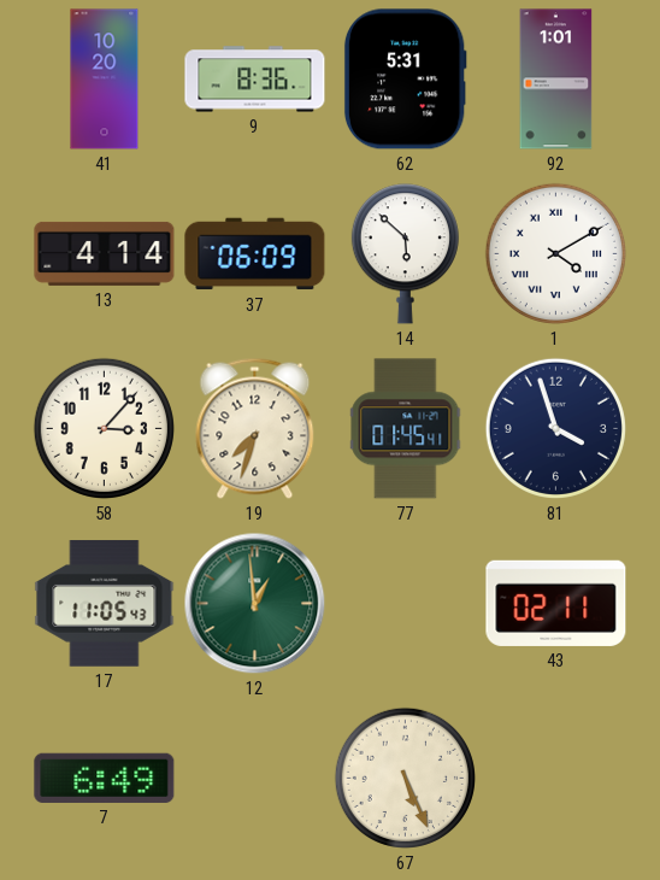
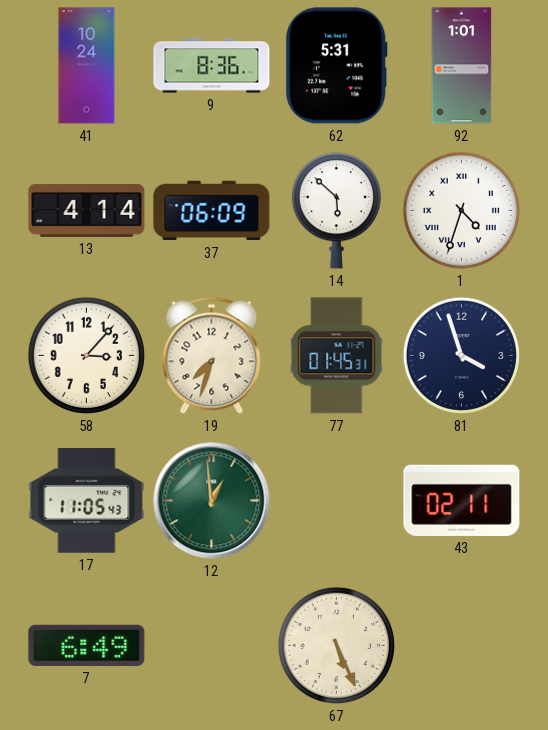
41: 10:20 -> 10:24
1: 4:10 -> 4:33
77: 01:45:41 -> 01:45:31
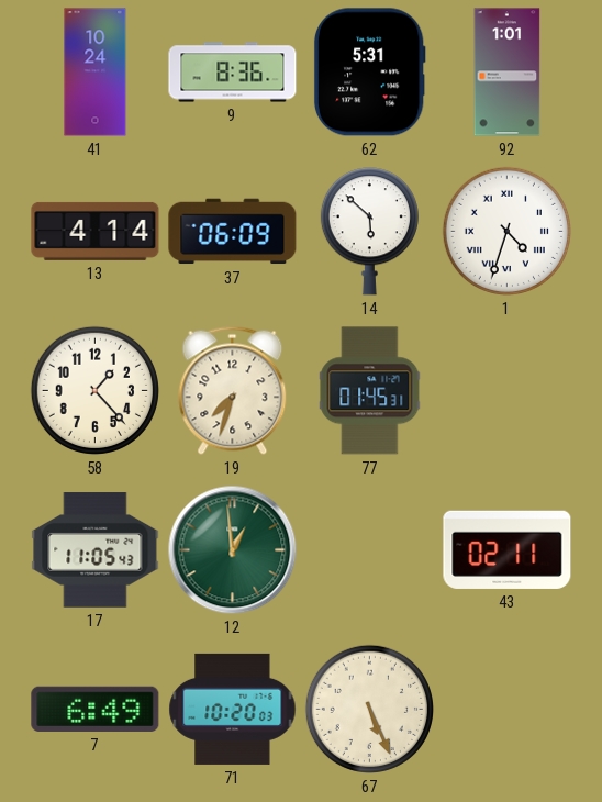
58: 3:07 -> 1:23
81: 3:57 -> none
71: none -> 10:20
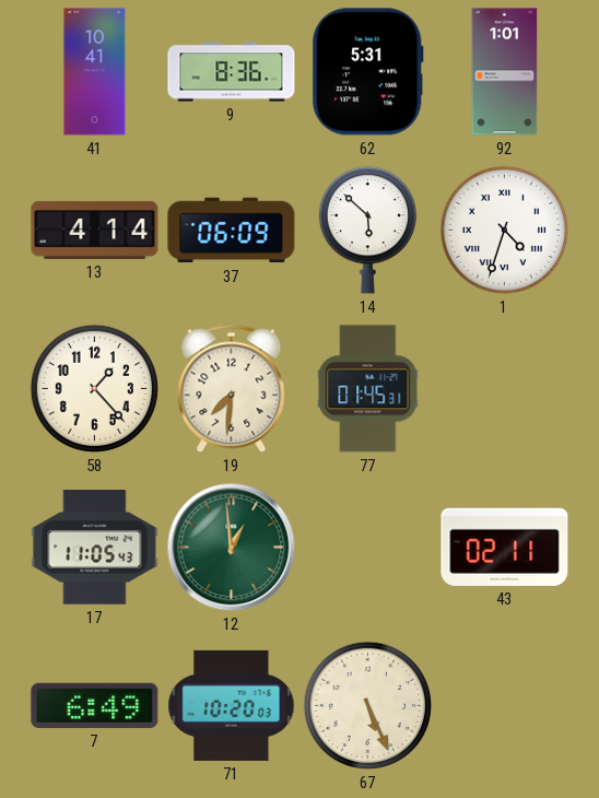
41: 10:24 -> 10:41
19: 7:33 -> 7:31
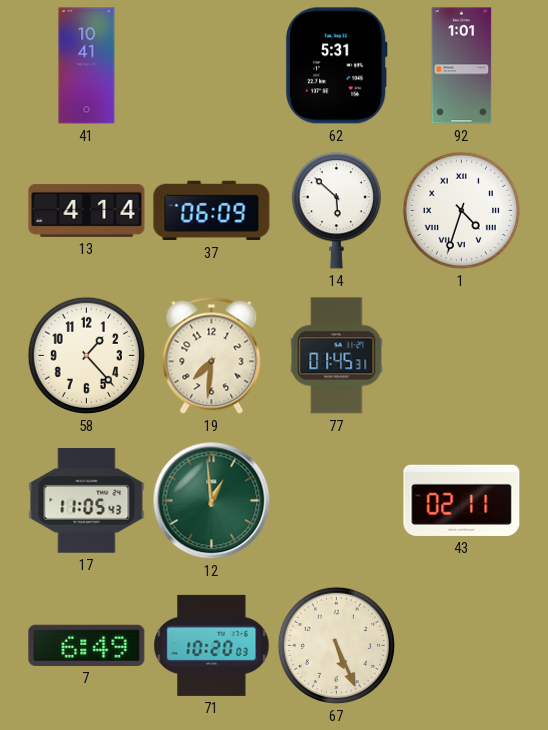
9: 8:36 -> none
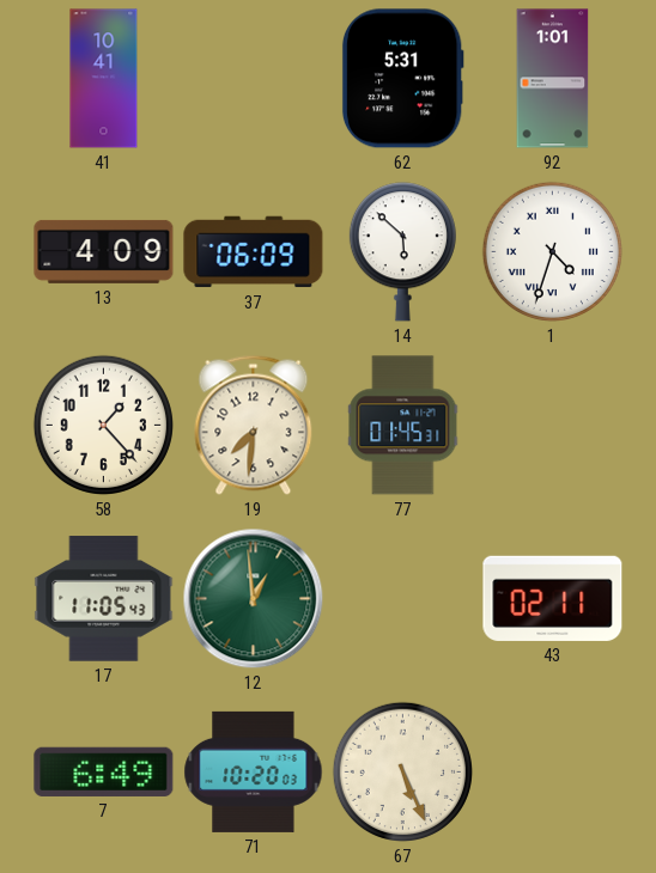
13: 4:14 -> 4:09
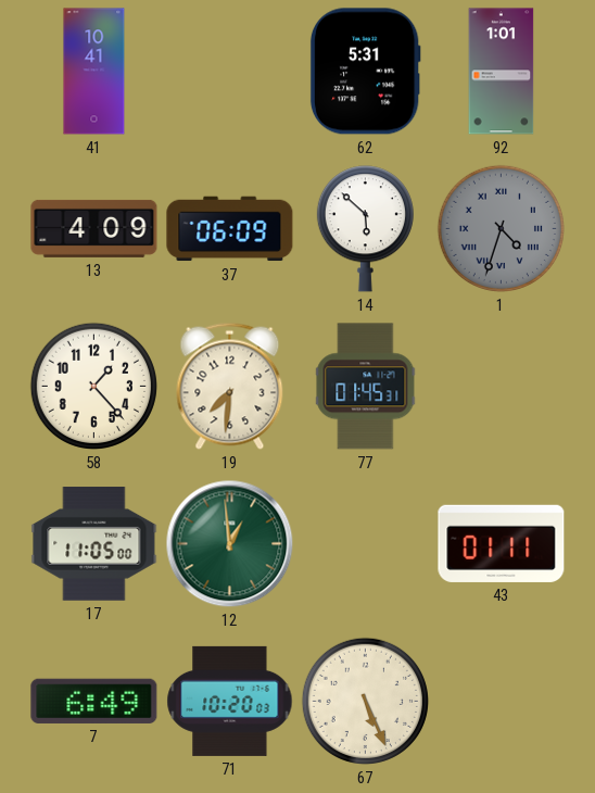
1 dial: white -> grey
17: 11:05:43 -> 11:05:00
43: 02:11 -> 01:11
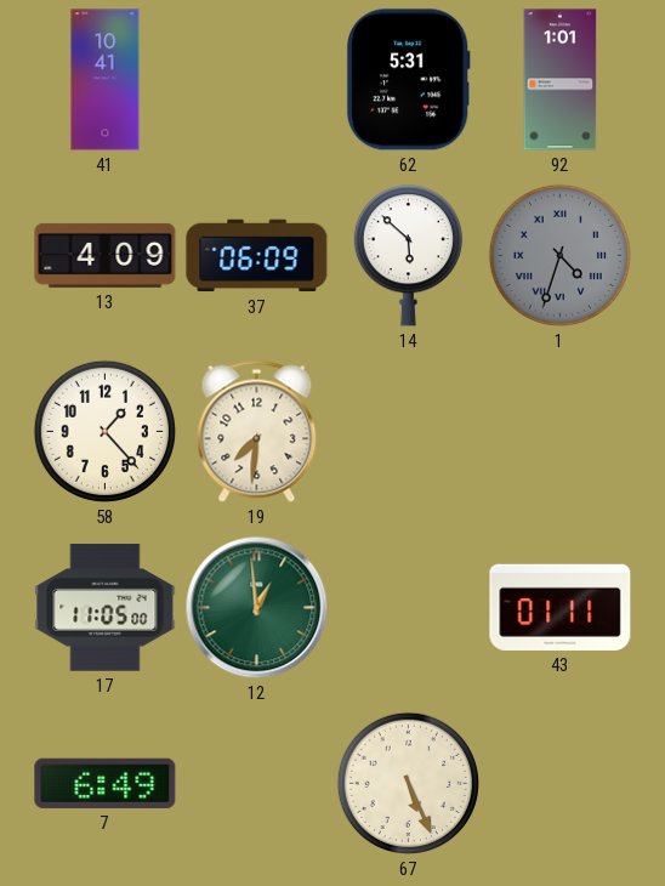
77: 01:45 -> none
71: 10:20 -> none
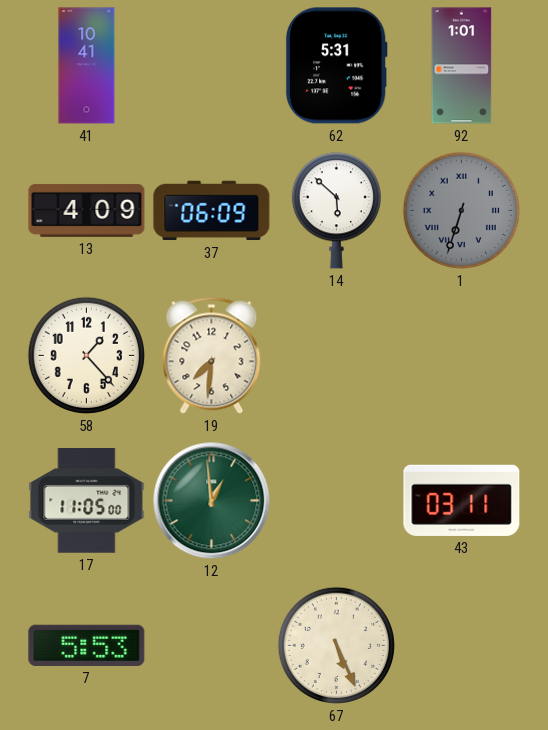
1: 4:33 -> 6:33
43: 01:11 -> 03:11
7: 6:49 -> 5:53
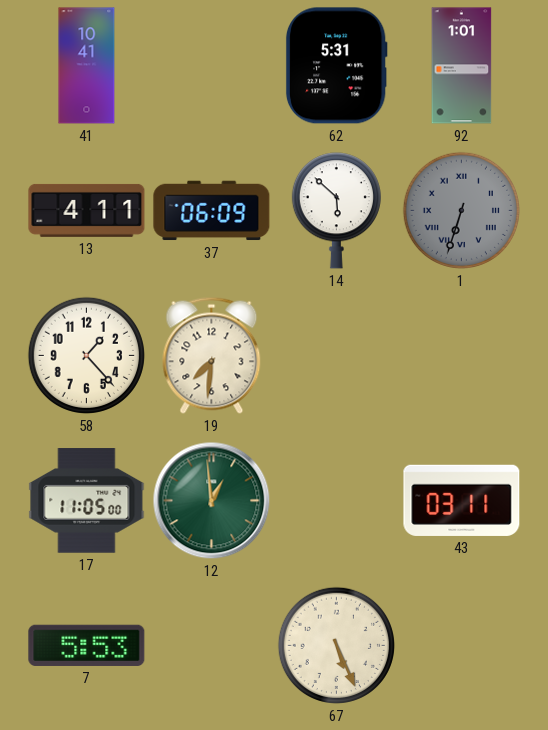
13: 4:09 -> 4:11
